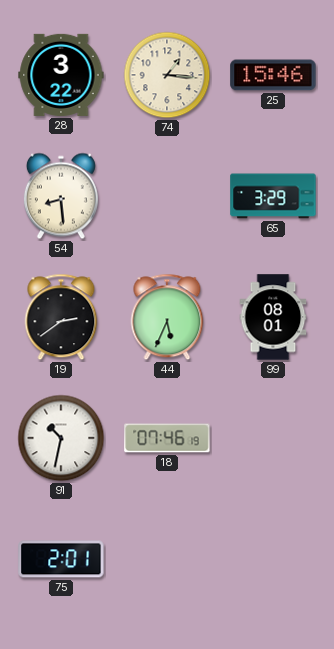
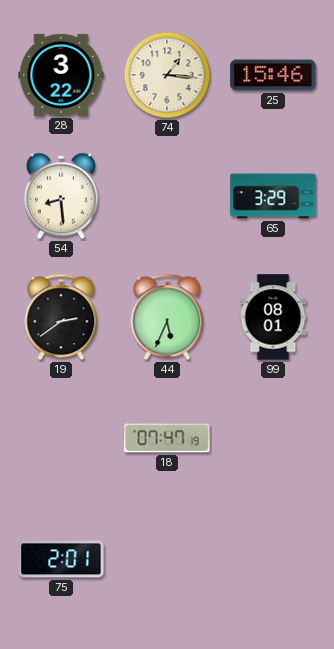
91: 10:32 -> none
18: 07:46 -> 07:47
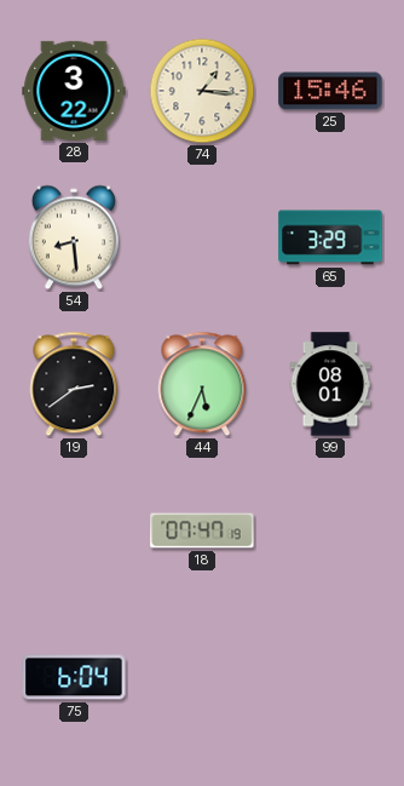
75: 2:01 -> 6:04
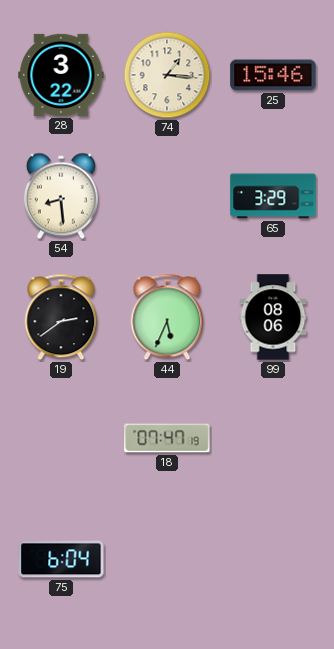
99: 08:01 -> 08:06
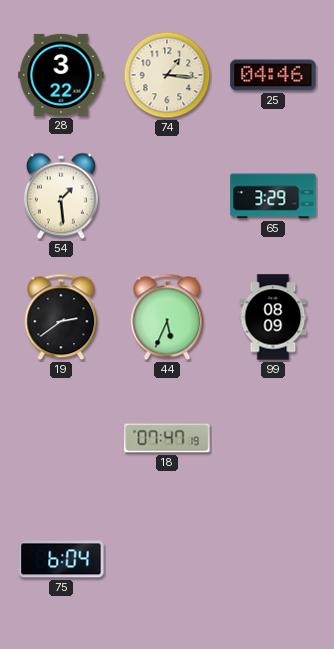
25: 15:46 -> 04:46
54: 8:29 -> 1:29
99: 08:06 -> 08:09
